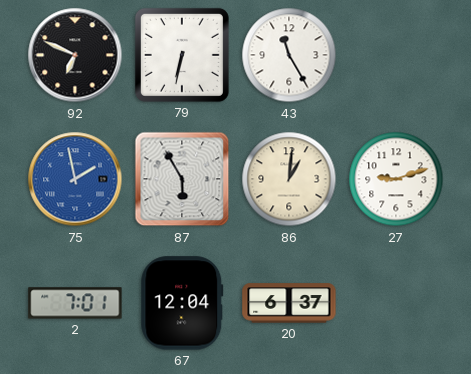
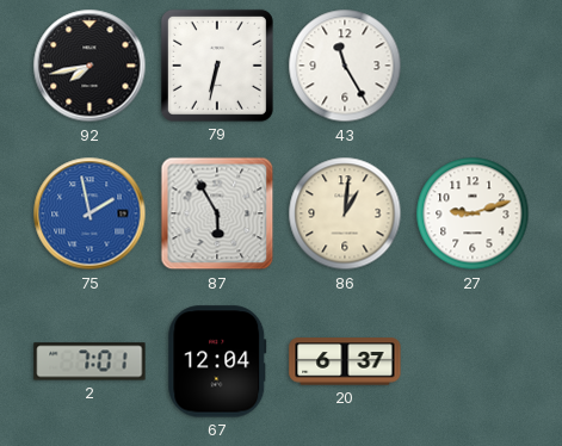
92: 6:49 -> 7:43
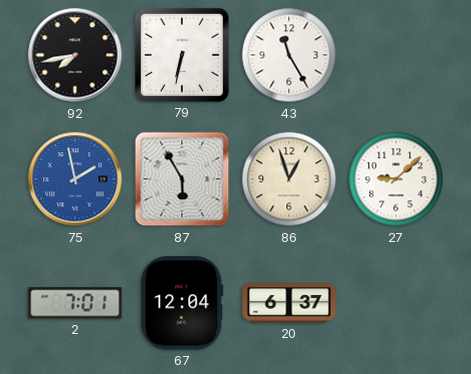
86: 1:01 -> 12:57
27: 9:12 -> 9:08
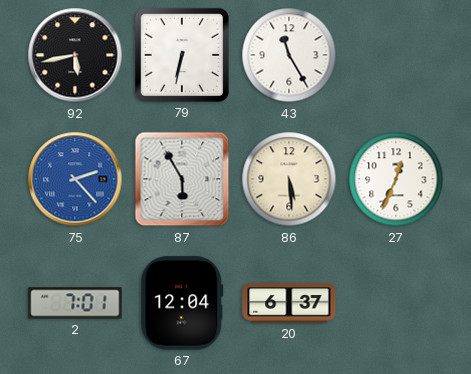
92: 7:43 -> 5:43
75: 1:58 -> 2:23
86: 12:57 -> 5:29
27: 9:08 -> 12:34
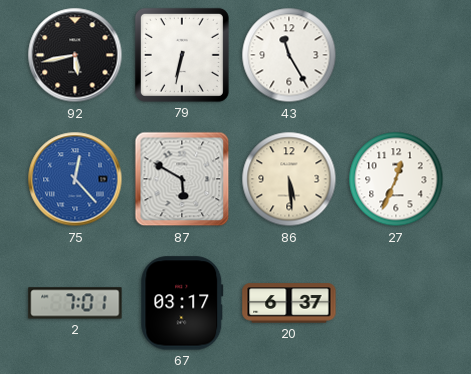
75: 2:23 -> 12:23
87: 5:55 -> 5:50
67: 12:04 -> 03:17
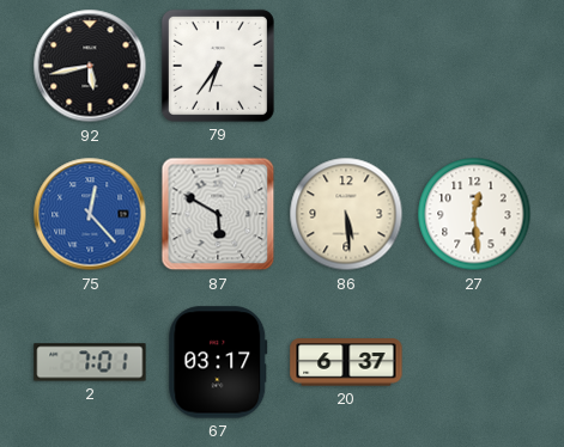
79: 6:32 -> 6:36
43: 11:25 -> none
27: 12:34 -> 12:29
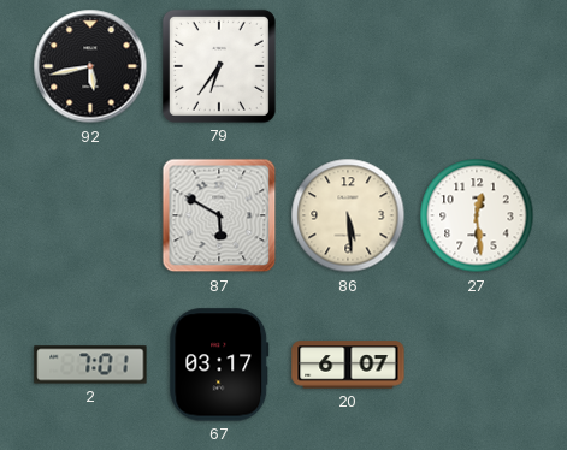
75: 12:23 -> none
20: 6:37 -> 6:07
